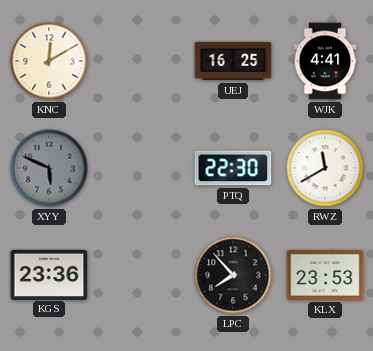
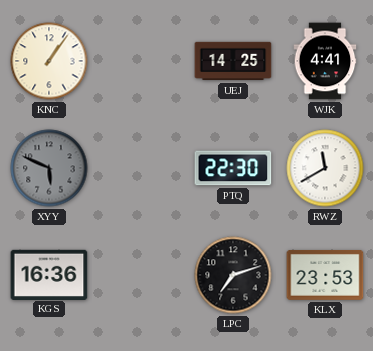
KNC: 12:10 -> 1:06
UEJ: 16:25 -> 14:25
KGS: 23:36 -> 16:36
LPC: 7:53 -> 7:12
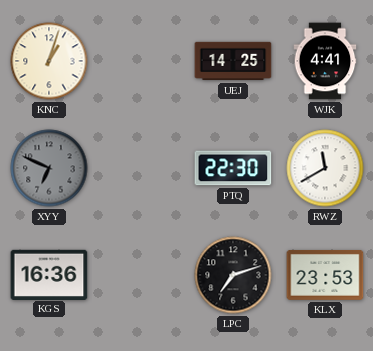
KNC: 1:06 -> 1:03
XYY: 5:49 -> 6:49
